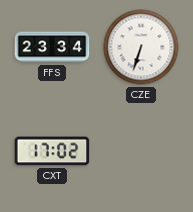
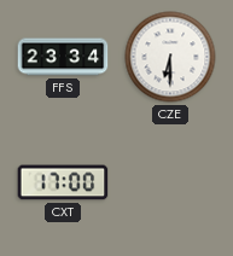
CZE: 6:33 -> 6:30
CXT: 17:02 -> 17:00
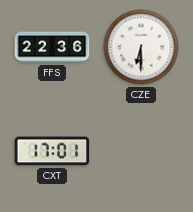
FFS: 23:34 -> 22:36
CXT: 17:00 -> 17:01
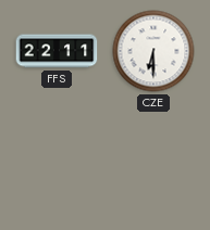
FFS: 22:36 -> 22:11
CXT: 17:01 -> none
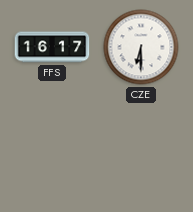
FFS: 22:11 -> 16:17
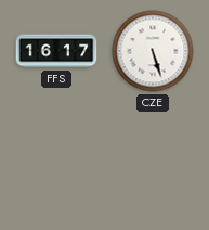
CZE: 6:30 -> 5:27
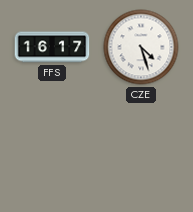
CZE: 5:27 -> 4:27
